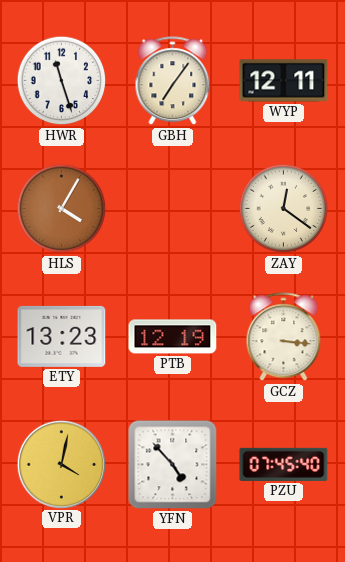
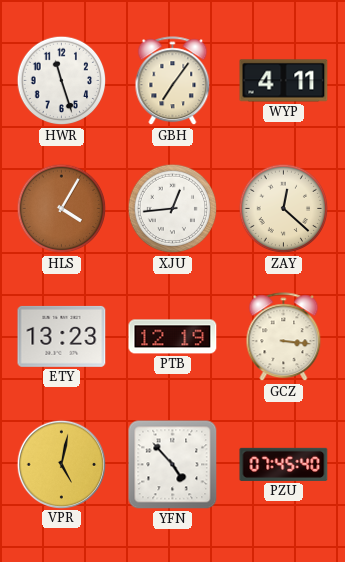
WYP: 12:11 -> 4:11
XJU: none -> 12:44
ZAY: 12:21 -> 12:22
VPR: 4:02 -> 5:02
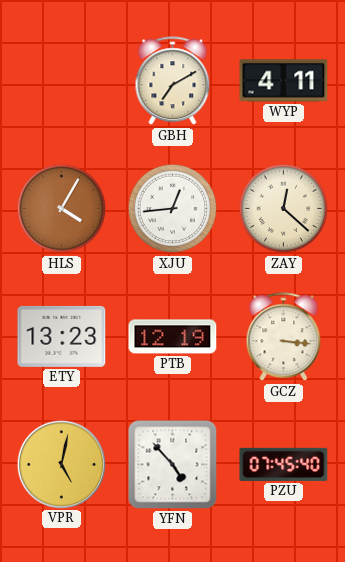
HWR: 11:27 -> none
GBH: 7:06 -> 7:10
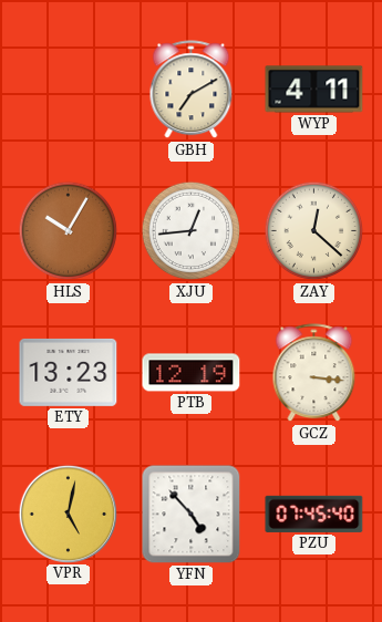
HLS: 4:05 -> 10:05
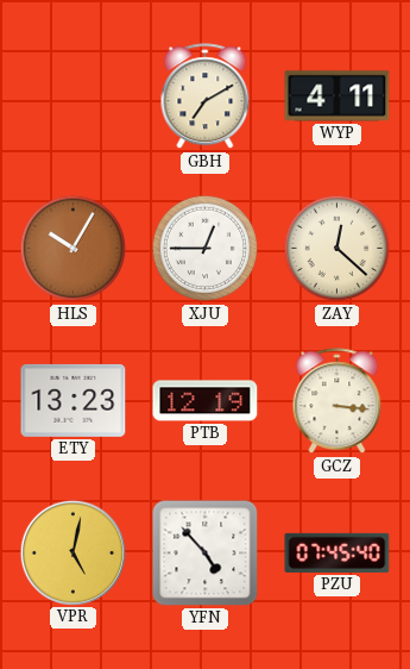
XJU: 12:44 -> 12:45
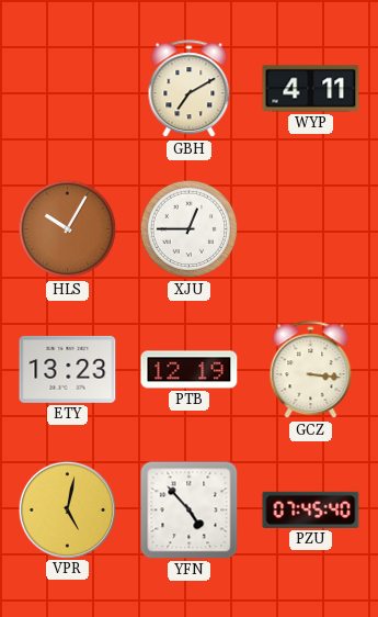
ZAY: 12:22 -> none
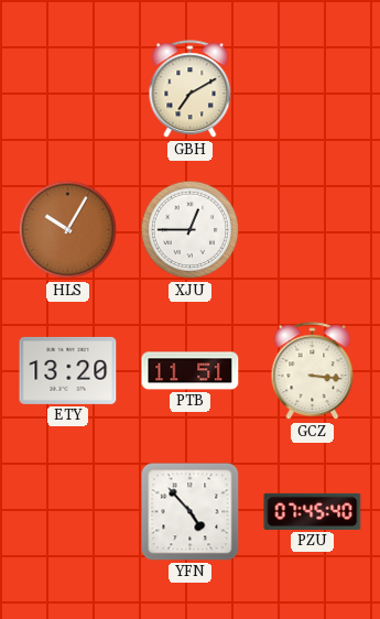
WYP: 4:11 -> none
ETY: 13:23 -> 13:20
PTB: 12:19 -> 11:51
VPR: 5:02 -> none
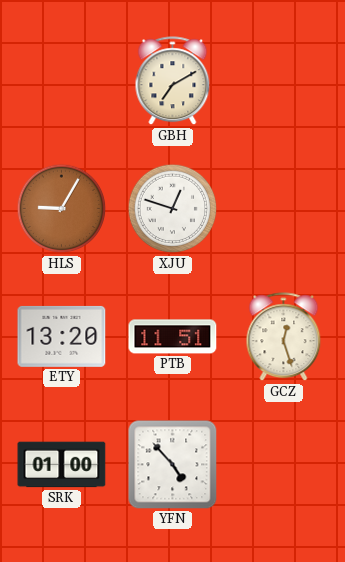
HLS: 10:05 -> 9:05
XJU: 12:45 -> 12:48
GCZ: 3:16 -> 12:27
SRK: none -> 01:00
PZU: 07:45 -> none
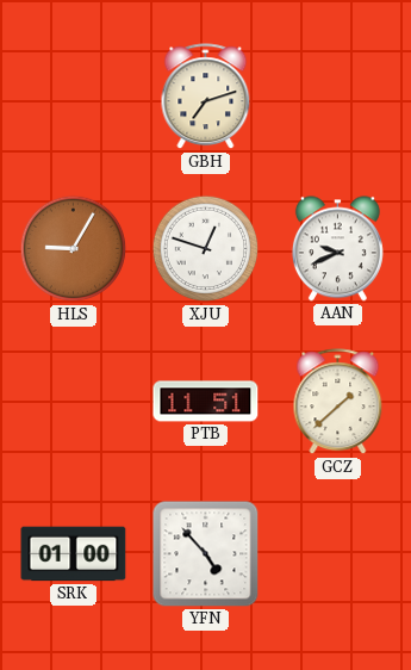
GBH: 7:10 -> 7:12
AAN: none -> 9:41
ETY: 13:20 -> none
GCZ: 12:27 -> 1:38
